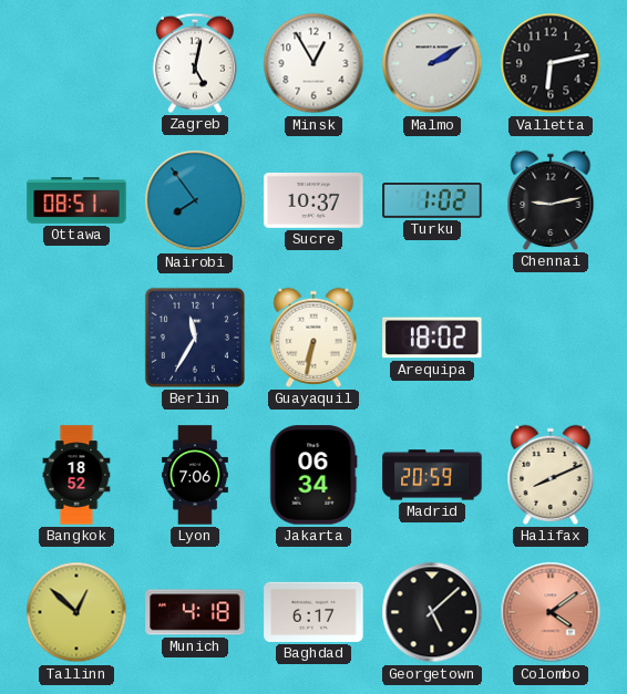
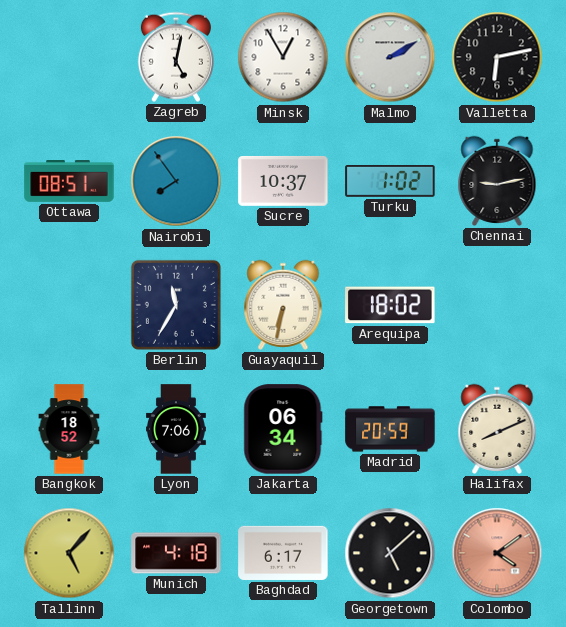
Tallinn: 12:52 -> 5:07
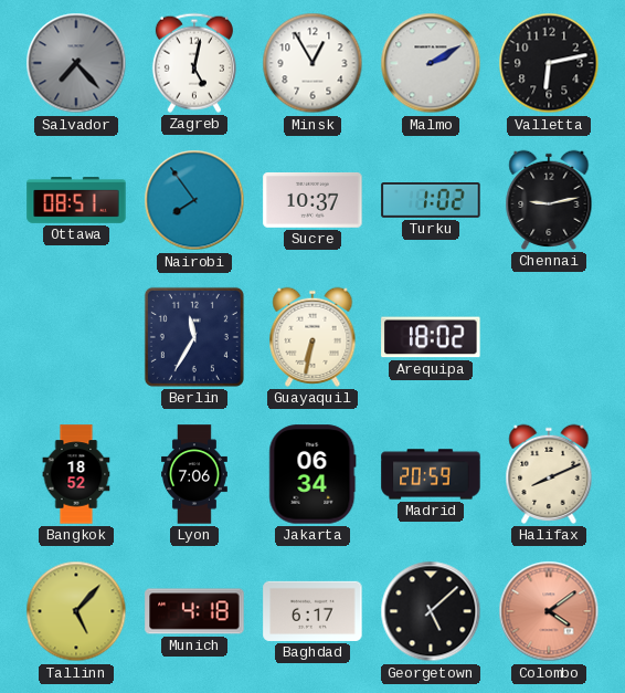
Salvador: none -> 7:23
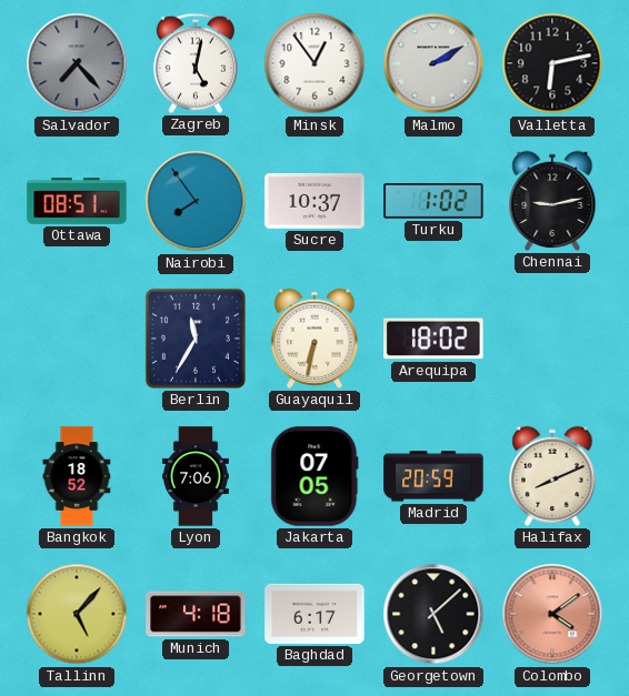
Minsk: 12:55 -> 12:54
Jakarta: 06:34 -> 07:05
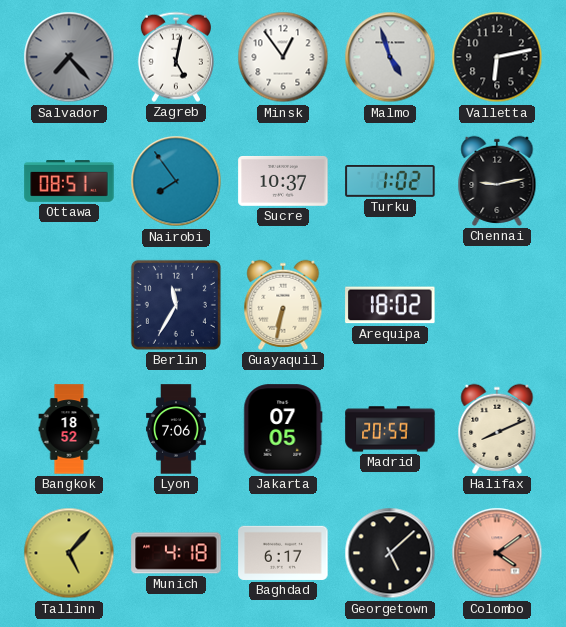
Malmo: 2:10 -> 4:57
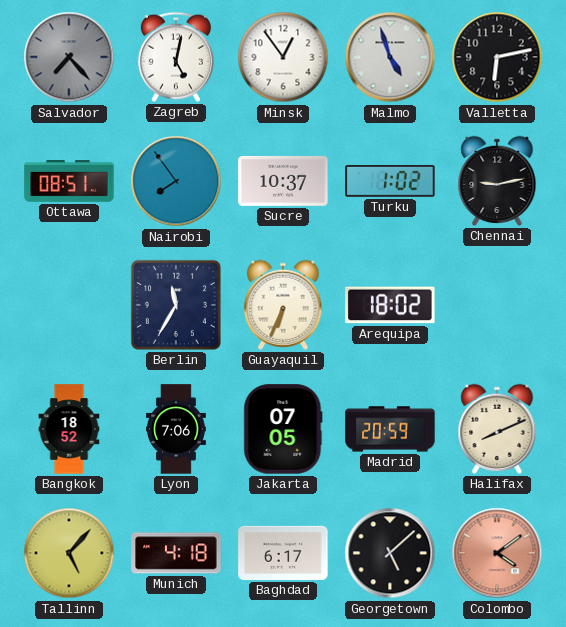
Guayaquil: 6:32 -> 6:34
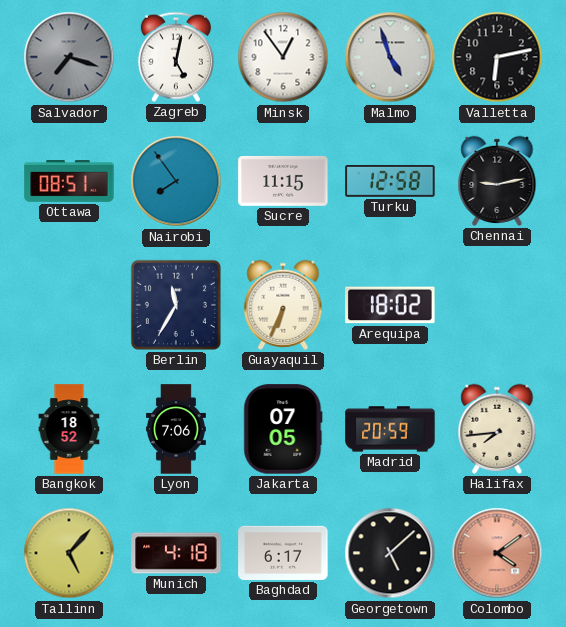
Salvador: 7:23 -> 7:18
Sucre: 10:37 -> 11:15
Turku: 1:02 -> 12:58
Halifax: 8:11 -> 7:44
